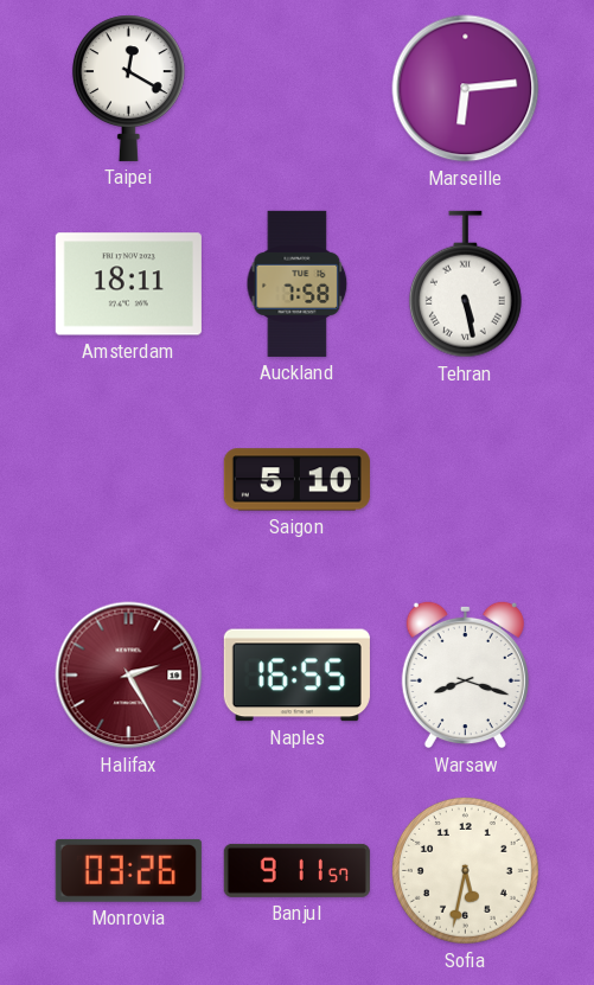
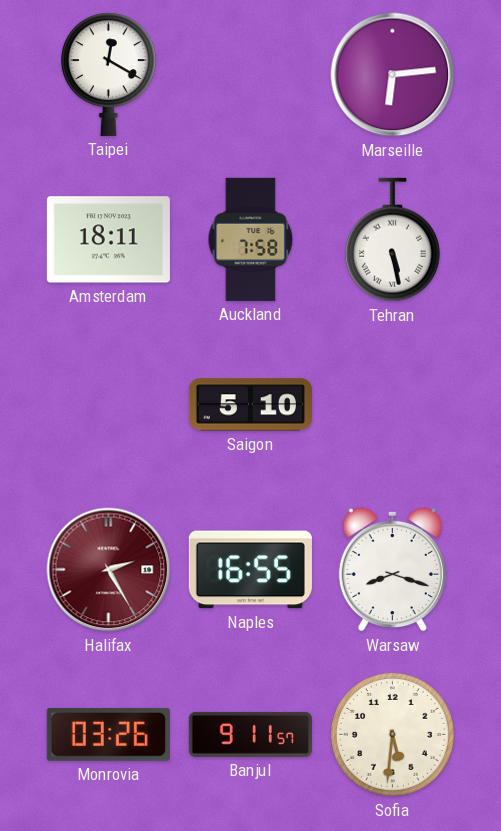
Sofia: 5:32 -> 5:31
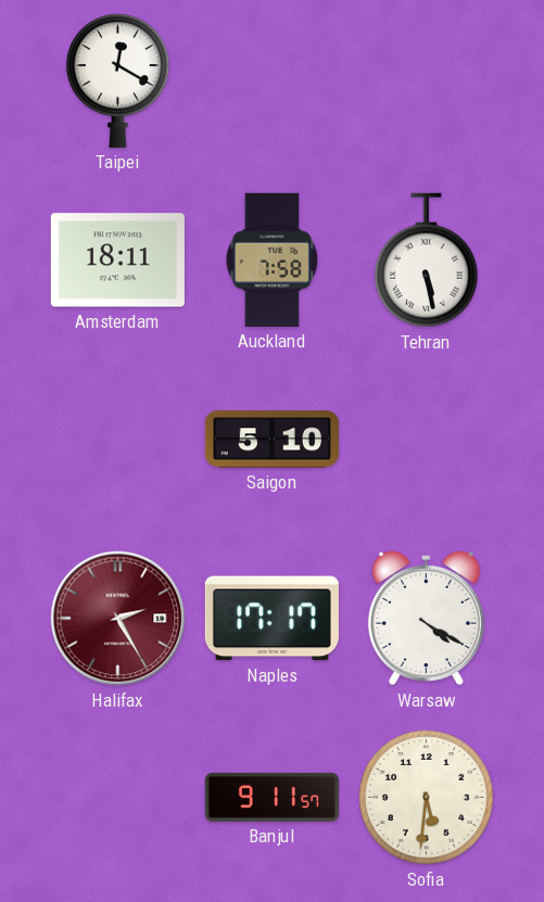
Marseille: 6:14 -> none
Naples: 16:55 -> 17:17
Warsaw: 8:18 -> 4:20
Monrovia: 03:26 -> none
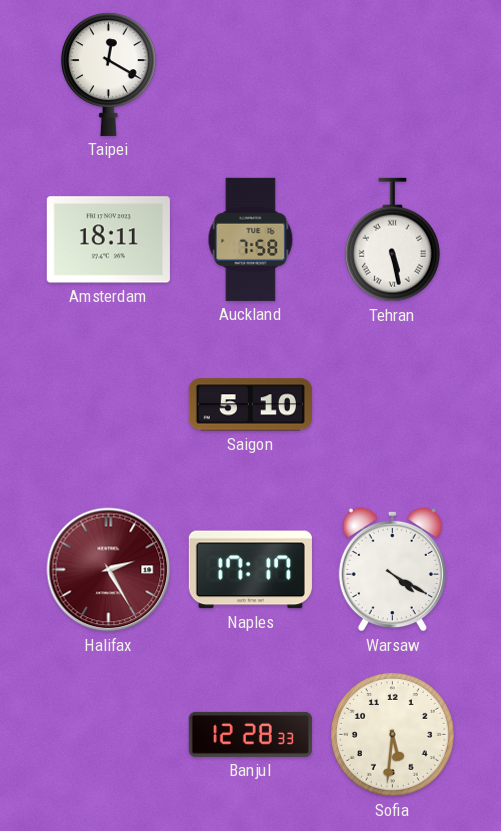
Banjul: 9:11 -> 12:28
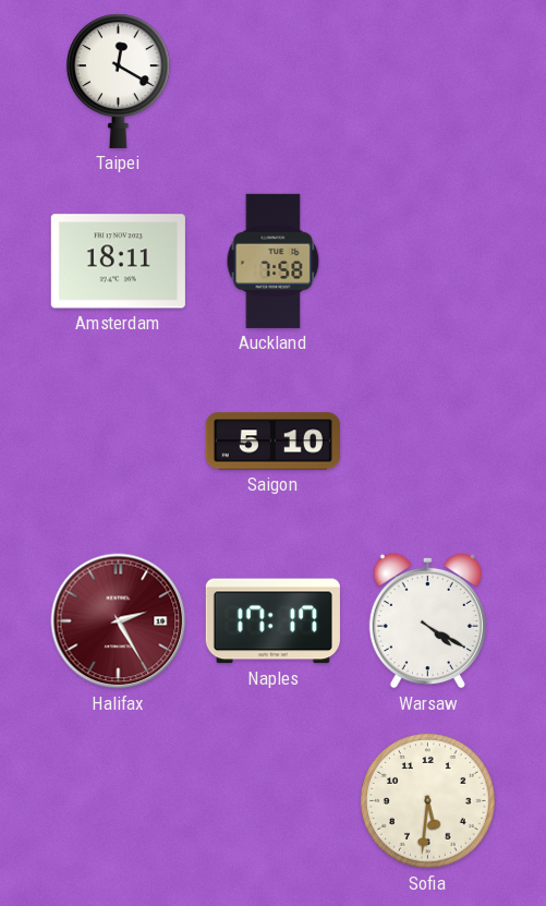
Tehran: 5:28 -> none
Banjul: 12:28 -> none
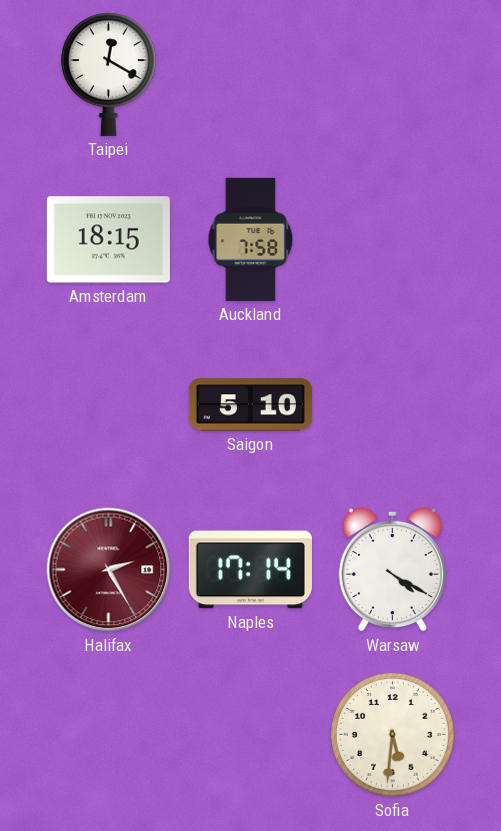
Amsterdam: 18:11 -> 18:15
Naples: 17:17 -> 17:14
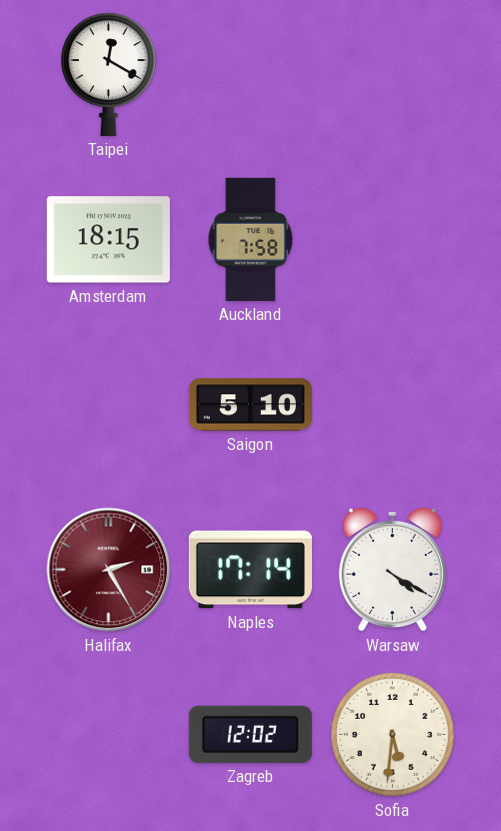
Zagreb: none -> 12:02
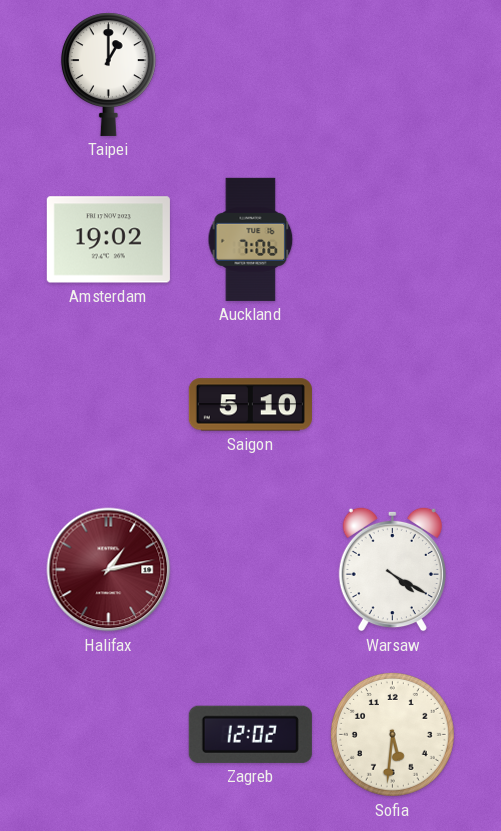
Taipei: 12:20 -> 1:00
Amsterdam: 18:15 -> 19:02
Auckland: 7:58 -> 7:06
Halifax: 2:25 -> 1:13
Naples: 17:14 -> none
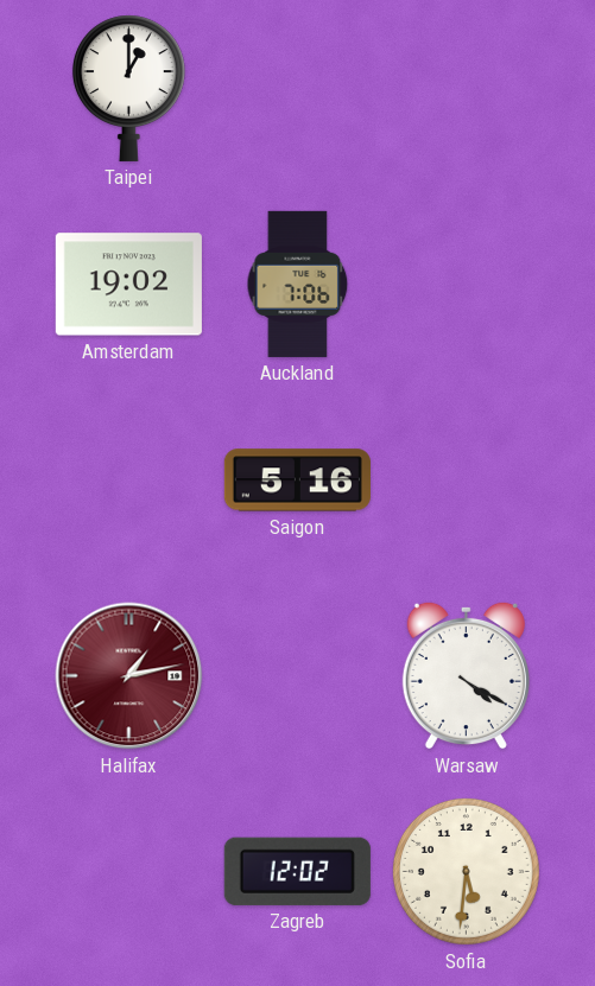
Saigon: 5:10 -> 5:16
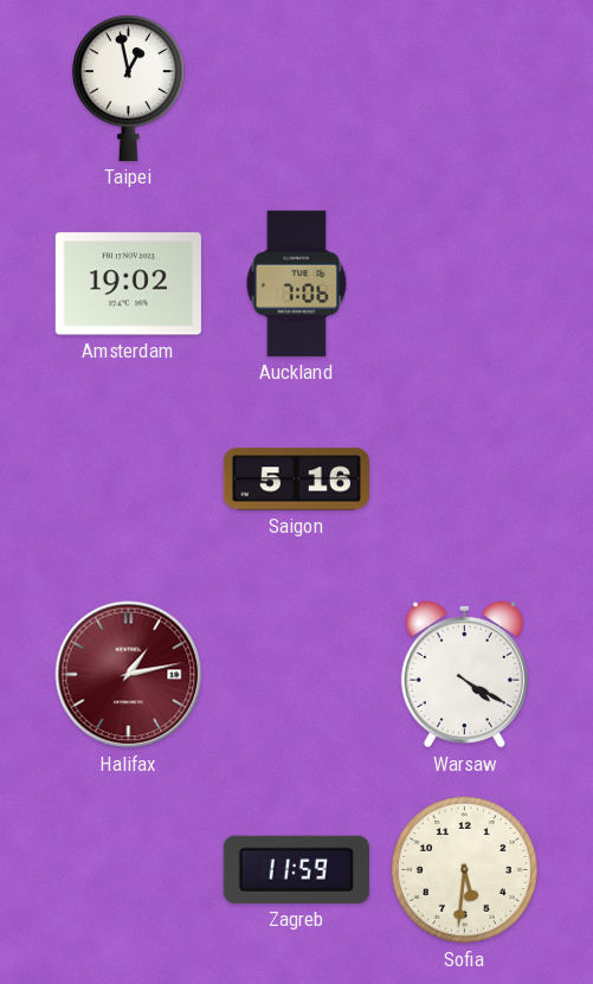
Taipei: 1:00 -> 12:58
Zagreb: 12:02 -> 11:59
